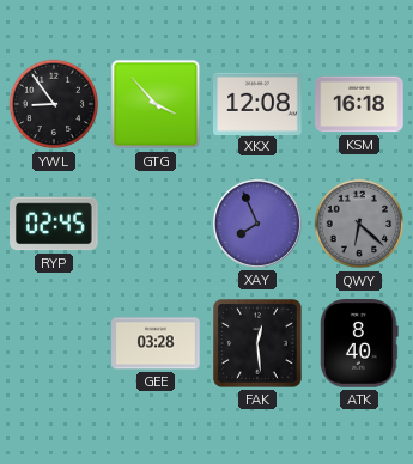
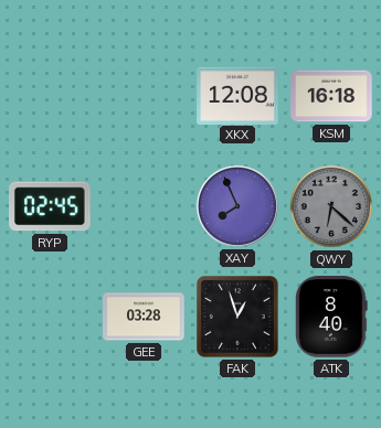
YWL: 8:54 -> none
GTG: 3:53 -> none
FAK: 12:29 -> 12:57
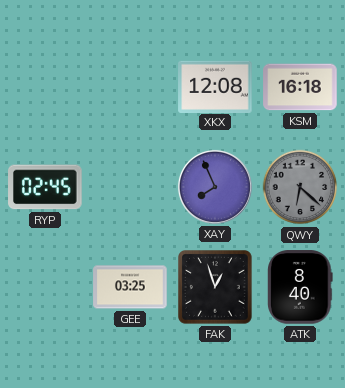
GEE: 03:28 -> 03:25
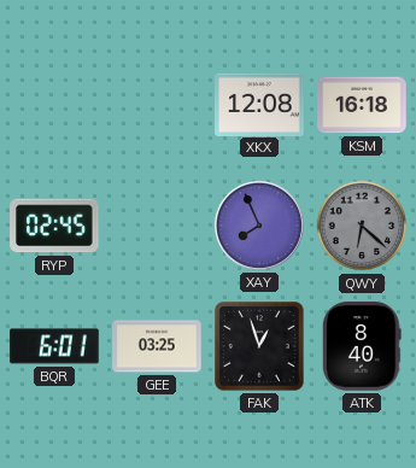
BQR: none -> 6:01
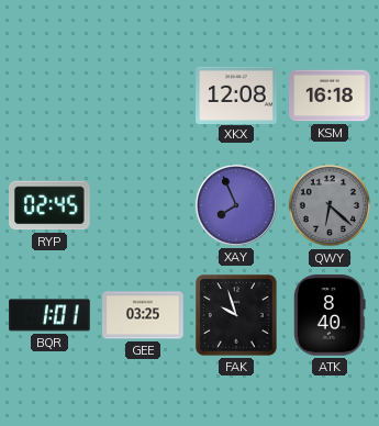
BQR: 6:01 -> 1:01
FAK: 12:57 -> 9:57
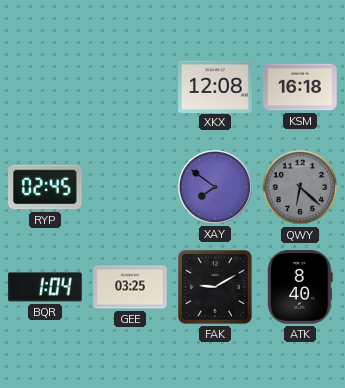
XAY: 7:56 -> 7:51
BQR: 1:01 -> 1:04
FAK: 9:57 -> 9:10
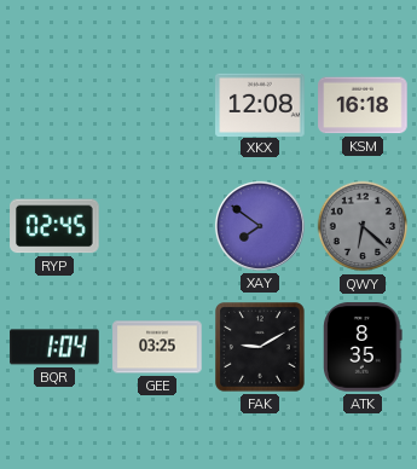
ATK: 8:40 -> 8:35
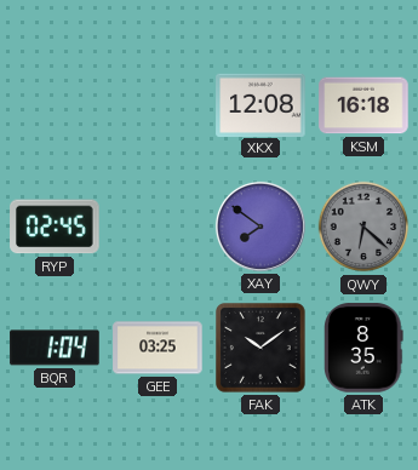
FAK: 9:10 -> 10:09
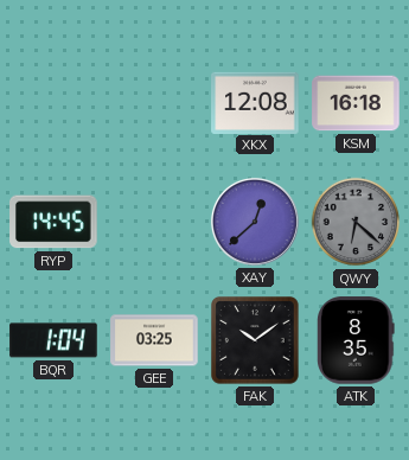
RYP: 02:45 -> 14:45
XAY: 7:51 -> 12:38
